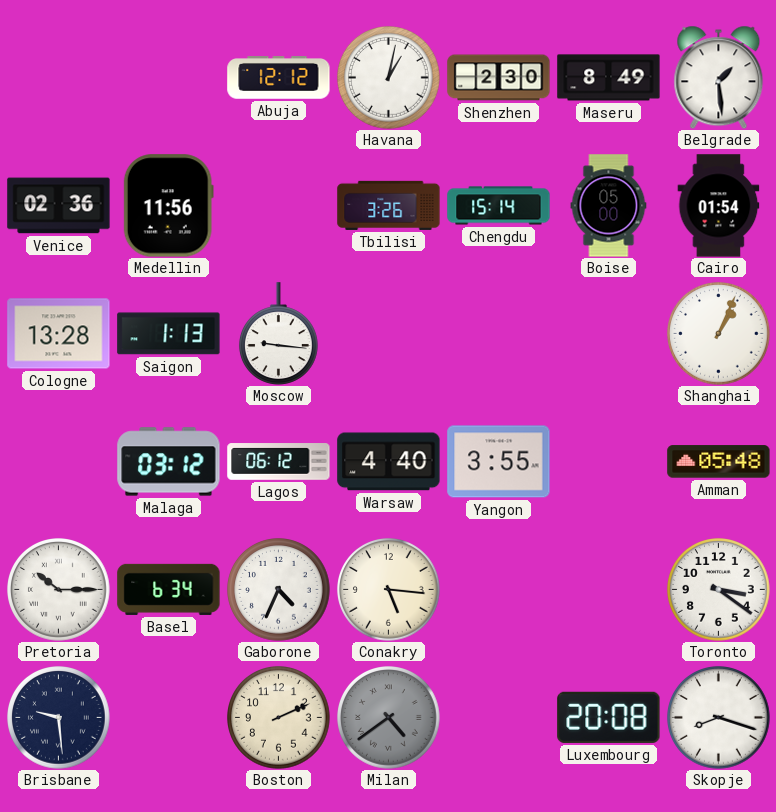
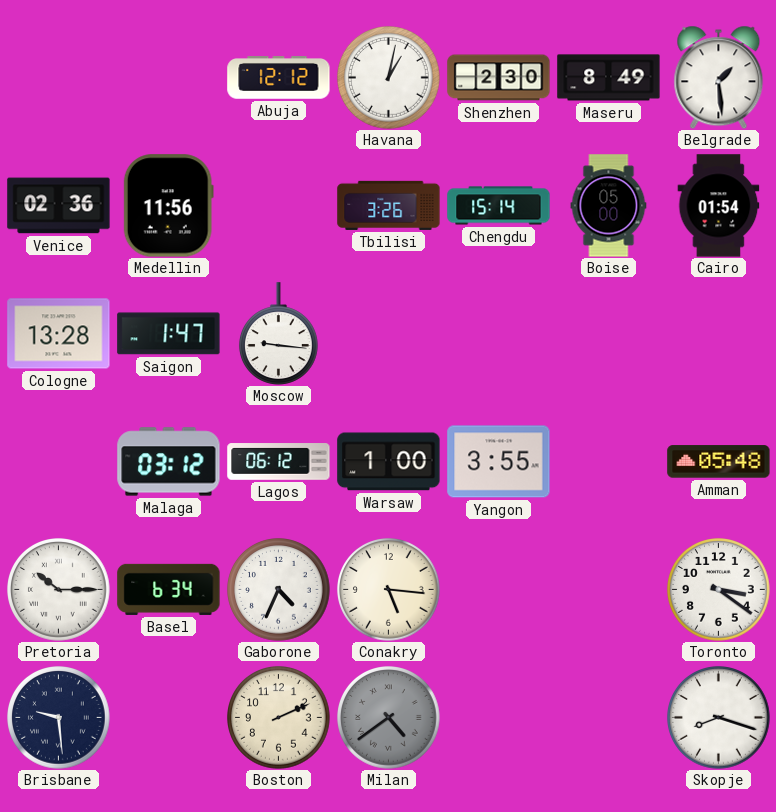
Saigon: 1:13 -> 1:47
Shanghai: 1:04 -> none
Warsaw: 4:40 -> 1:00
Luxembourg: 20:08 -> none
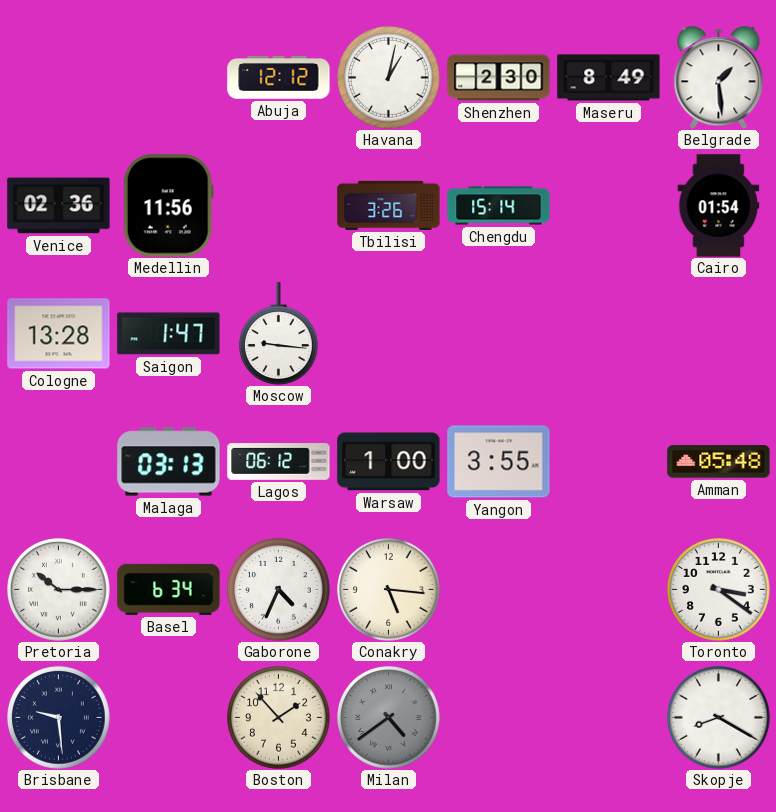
Boise: 05:00 -> none
Malaga: 03:12 -> 03:13
Boston: 2:11 -> 1:53
Skopje: 8:18 -> 8:20
